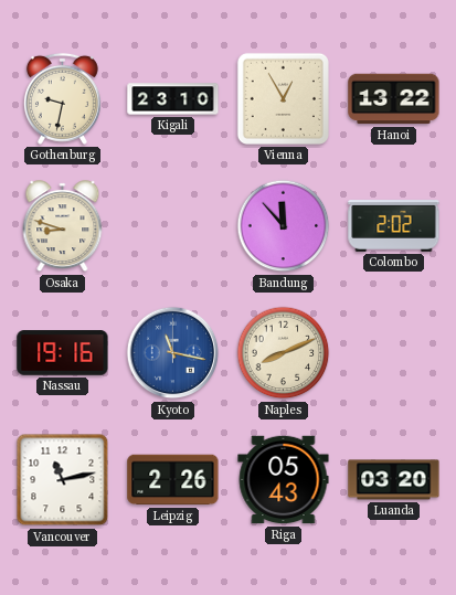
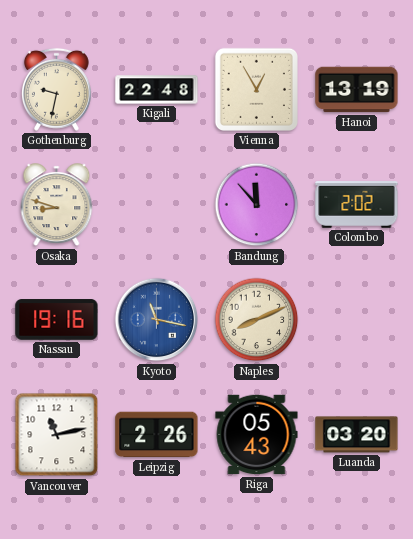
Kigali: 23:10 -> 22:48
Hanoi: 13:22 -> 13:19
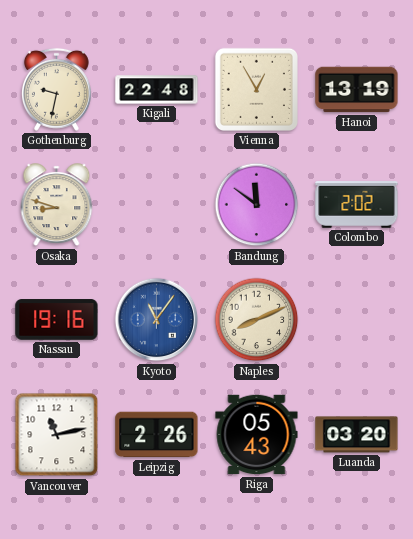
Bandung: 11:53 -> 11:51
Kyoto: 11:17 -> 11:06
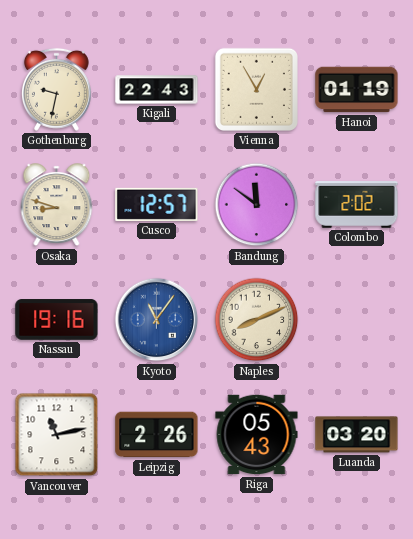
Kigali: 22:48 -> 22:43
Hanoi: 13:19 -> 01:19
Cusco: none -> 12:57
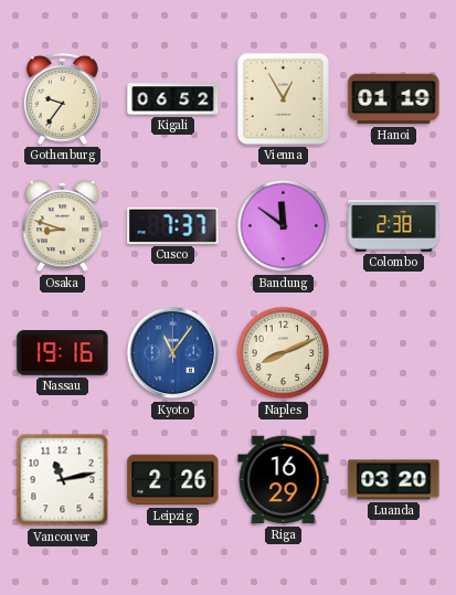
Gothenburg: 9:32 -> 9:36
Kigali: 22:43 -> 06:52
Cusco: 12:57 -> 7:37
Colombo: 2:02 -> 2:38
Riga: 05:43 -> 16:29
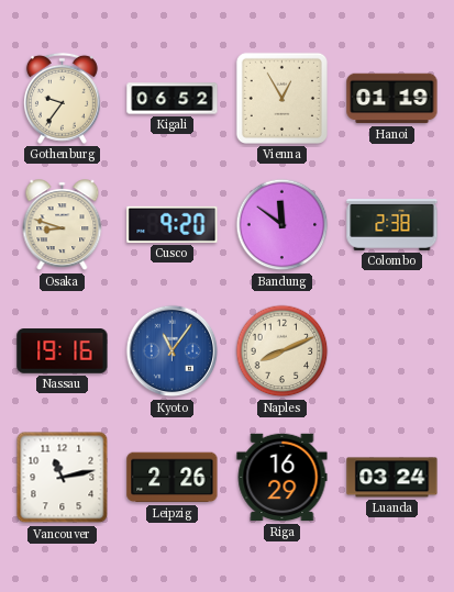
Cusco: 7:37 -> 9:20
Luanda: 03:20 -> 03:24
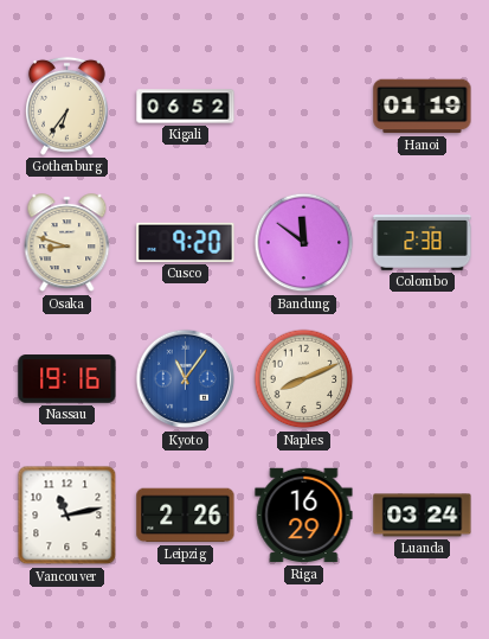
Gothenburg: 9:36 -> 6:36
Vienna: 12:55 -> none
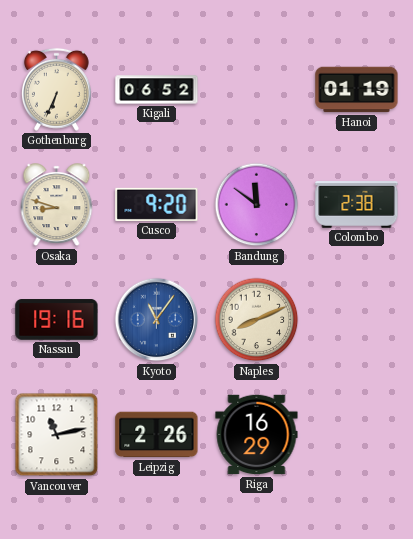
Gothenburg: 6:36 -> 6:34
Luanda: 03:24 -> none
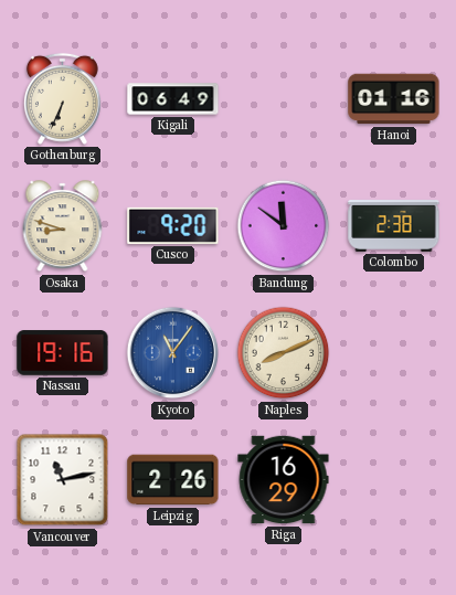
Kigali: 06:52 -> 06:49
Hanoi: 01:19 -> 01:16
